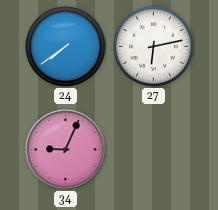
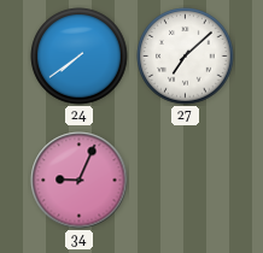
27: 6:13 -> 7:08
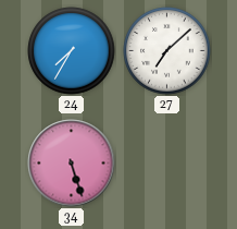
24: 7:39 -> 7:35
34: 9:04 -> 5:27
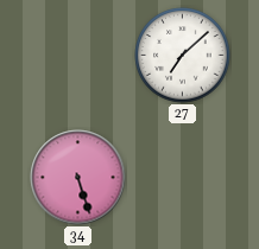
24: 7:35 -> none
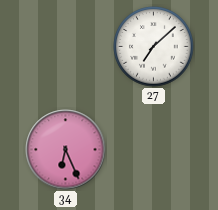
34: 5:27 -> 6:26
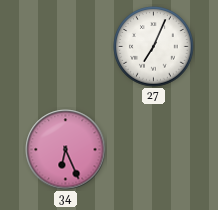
27: 7:08 -> 7:04
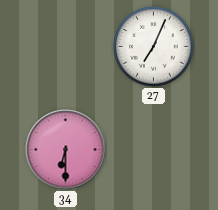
34: 6:26 -> 6:30
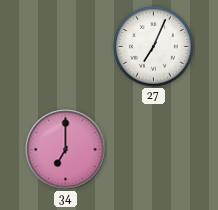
34: 6:30 -> 7:00
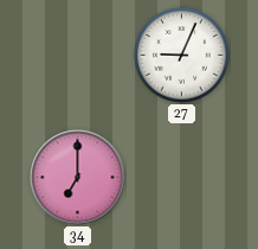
27: 7:04 -> 9:04
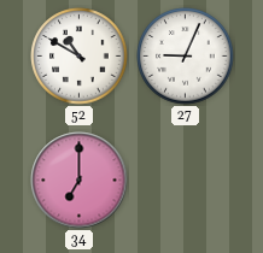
52: none -> 10:50
